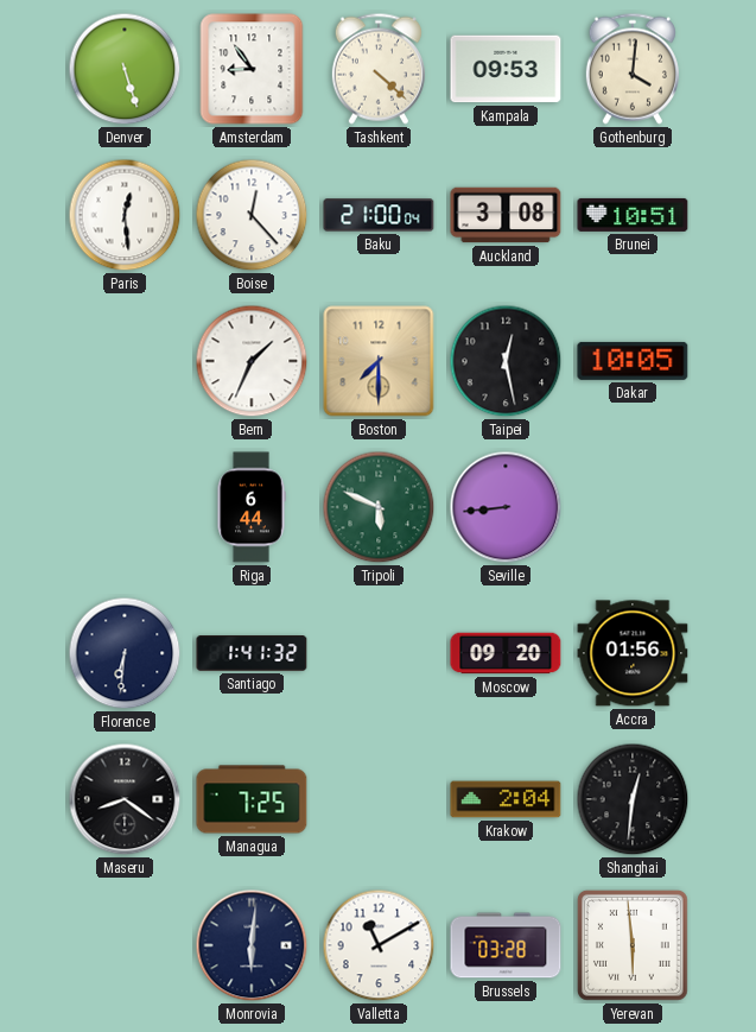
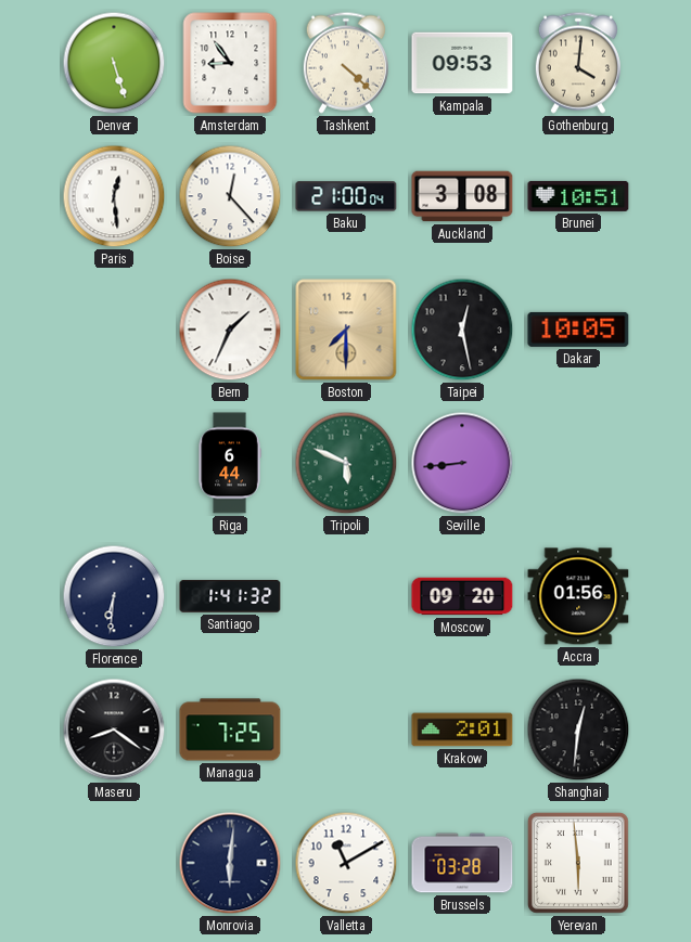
Krakow: 2:04 -> 2:01
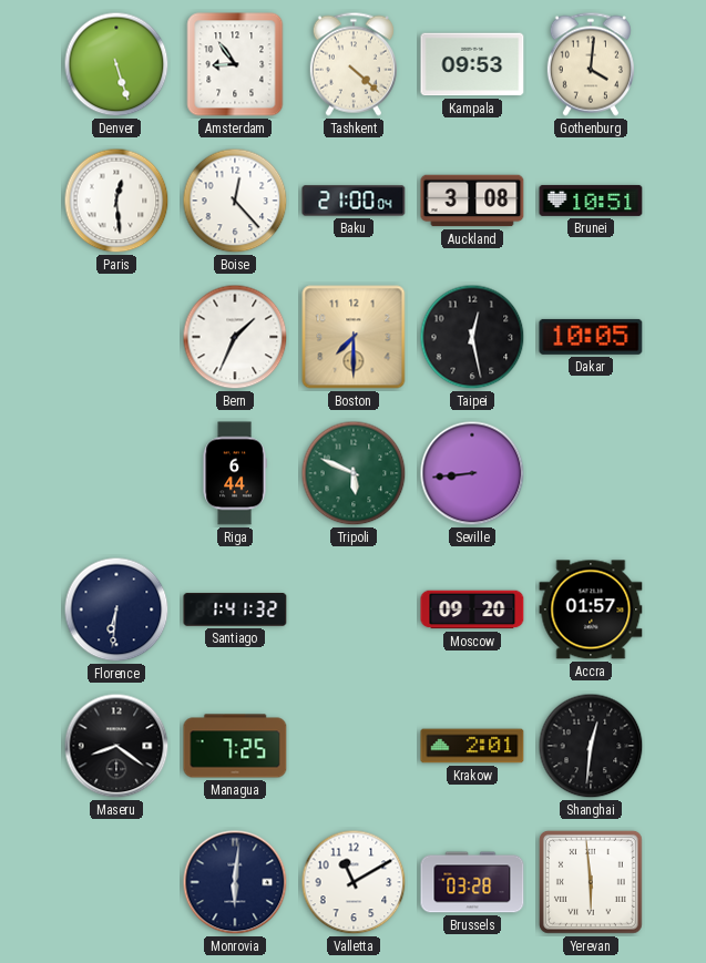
Accra: 01:56 -> 01:57
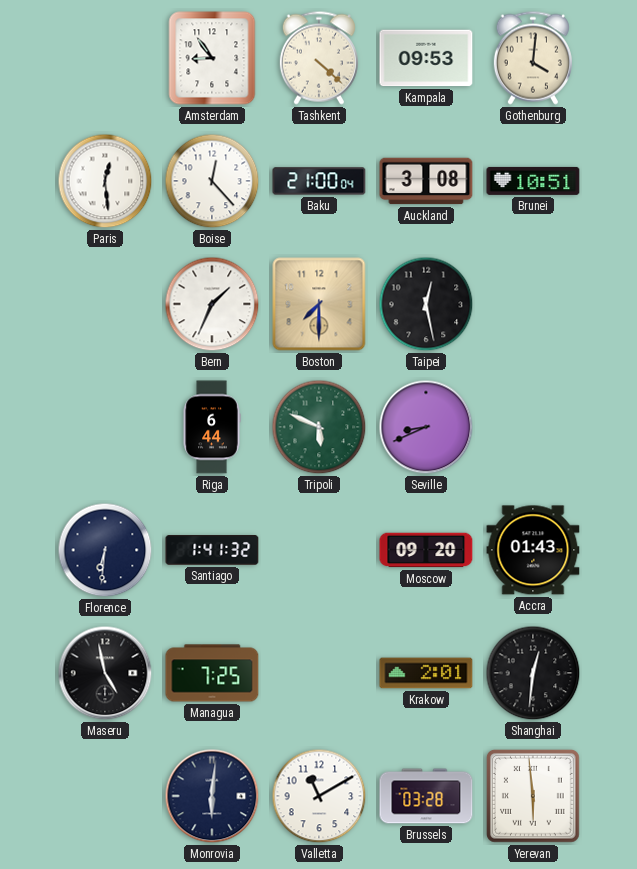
Denver: 5:27 -> none
Dakar: 10:05 -> none
Seville: 8:44 -> 8:41
Accra: 01:57 -> 01:43
Maseru: 8:21 -> 4:58
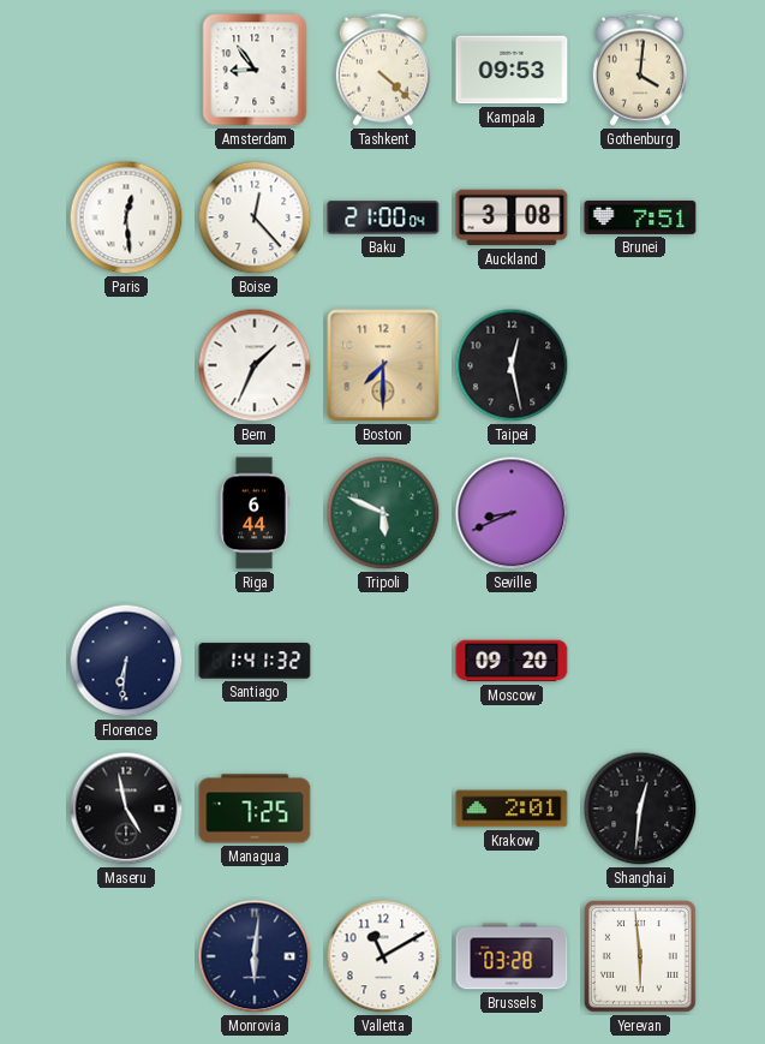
Brunei: 10:51 -> 7:51
Accra: 01:43 -> none
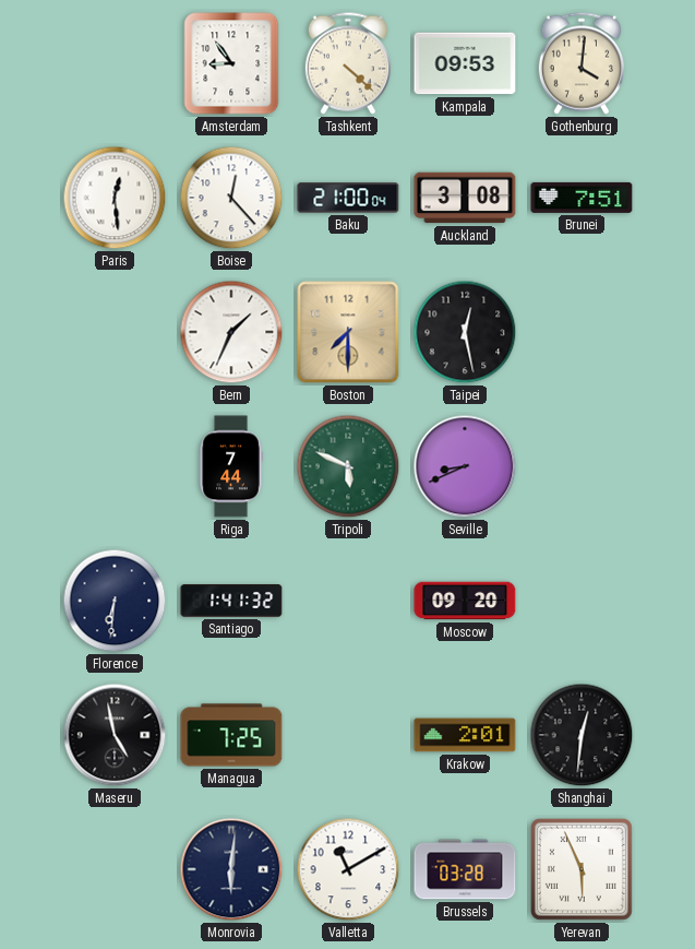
Riga: 6:44 -> 7:44
Yerevan: 5:59 -> 5:56
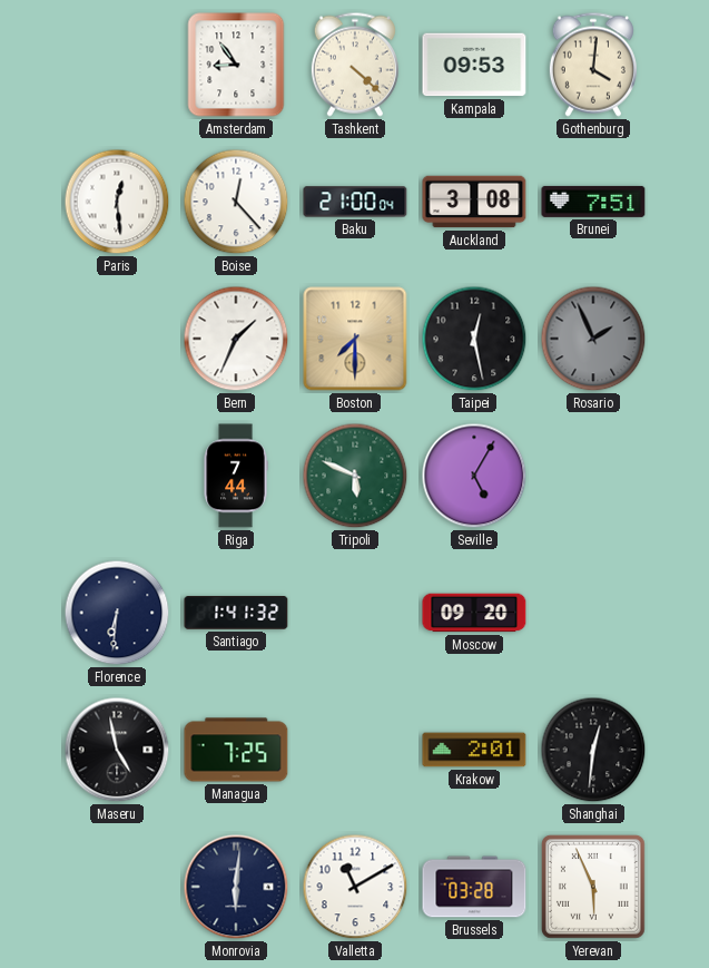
Rosario: none -> 1:56
Seville: 8:41 -> 5:05
